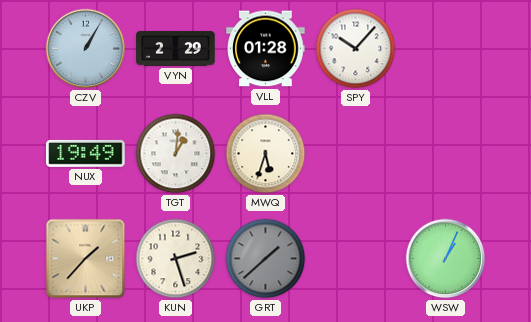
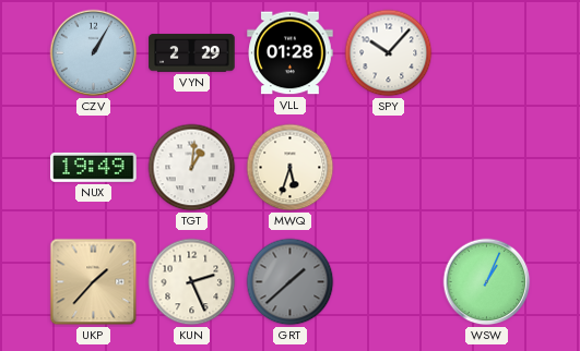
KUN: 2:27 -> 2:26
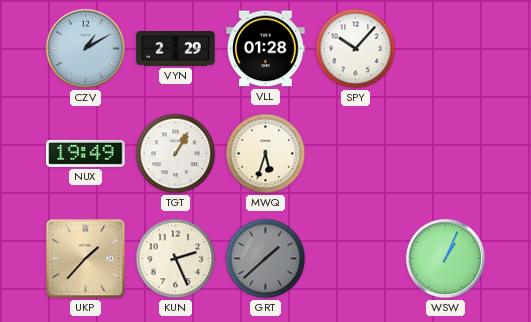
CZV: 1:05 -> 1:10
TGT: 1:01 -> 1:05
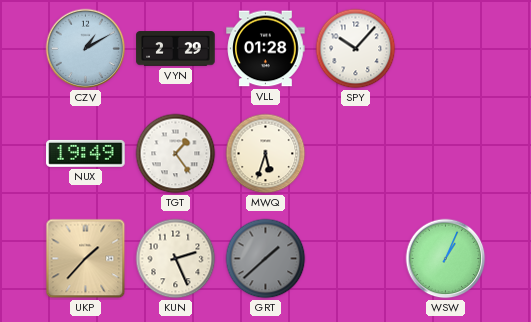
TGT: 1:05 -> 1:24
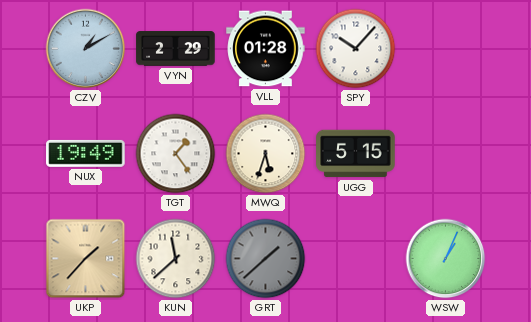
UGG: none -> 5:15
KUN: 2:26 -> 11:38
